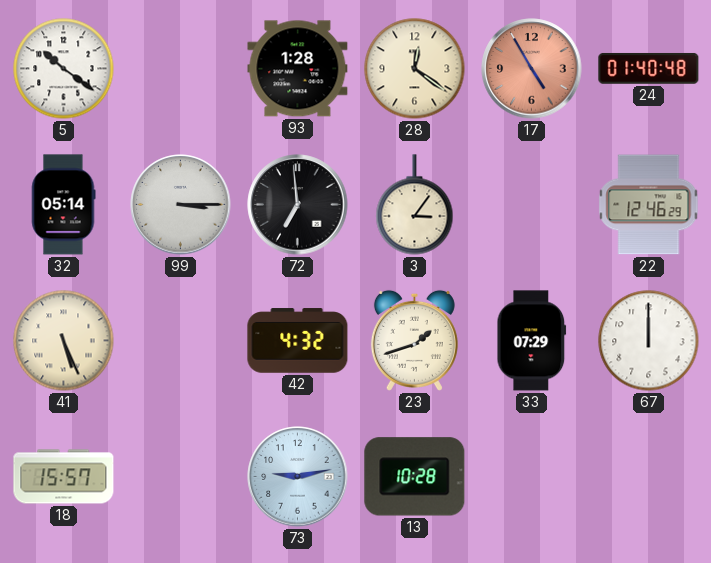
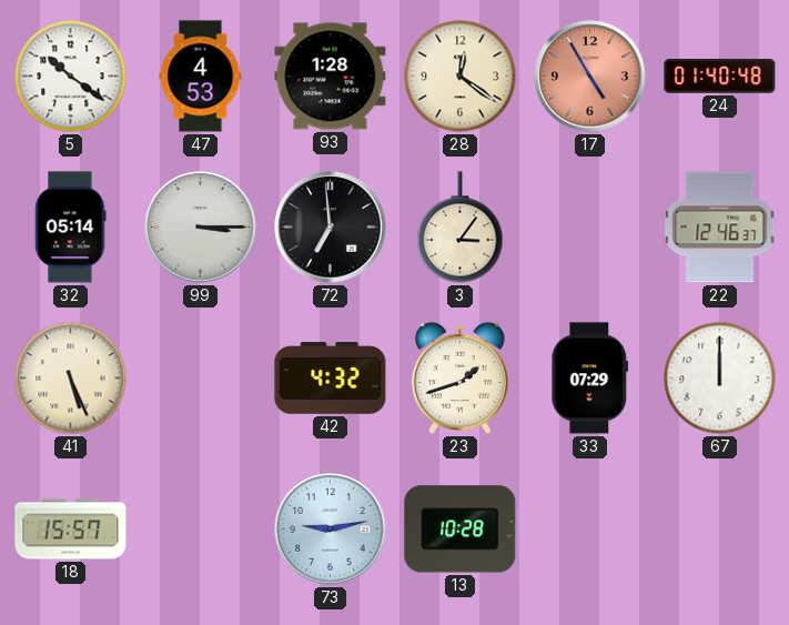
47: none -> 4:53
22: 12:46:29 -> 12:46:37
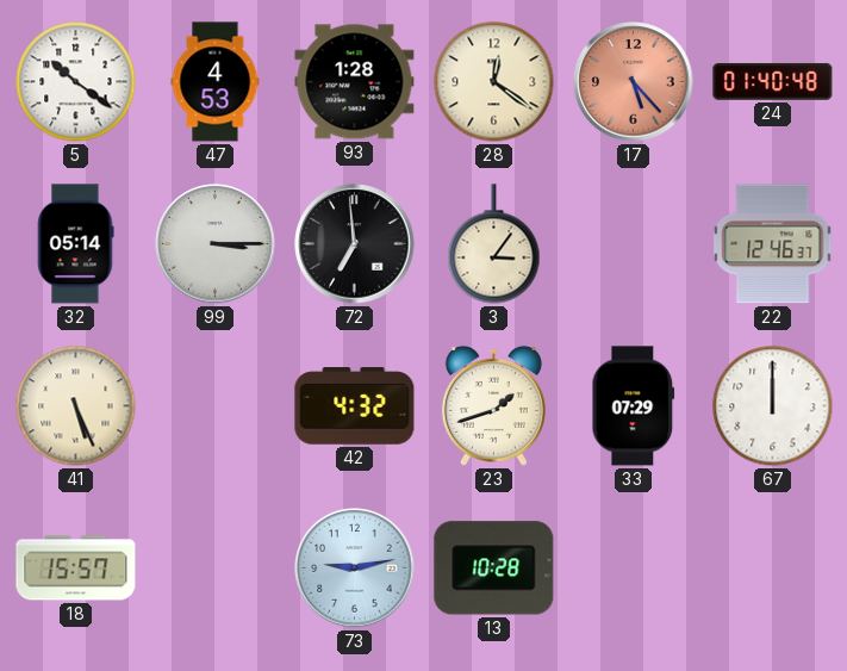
17: 4:55 -> 5:23
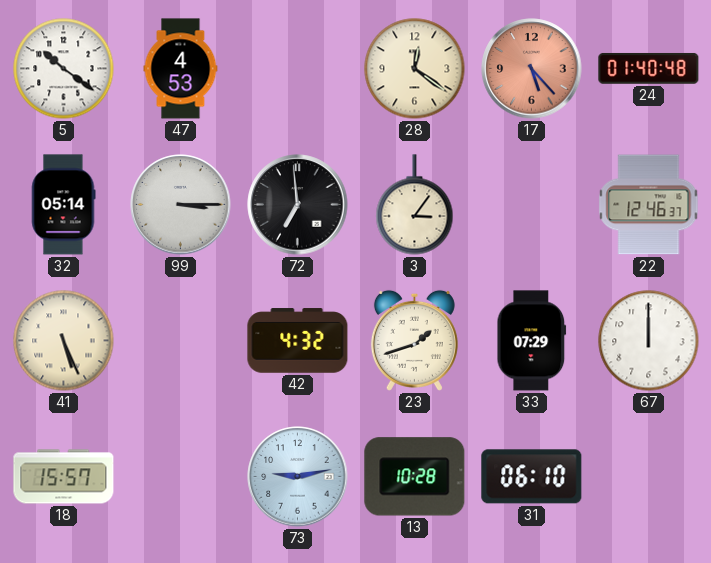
93: 1:28 -> none
31: none -> 06:10
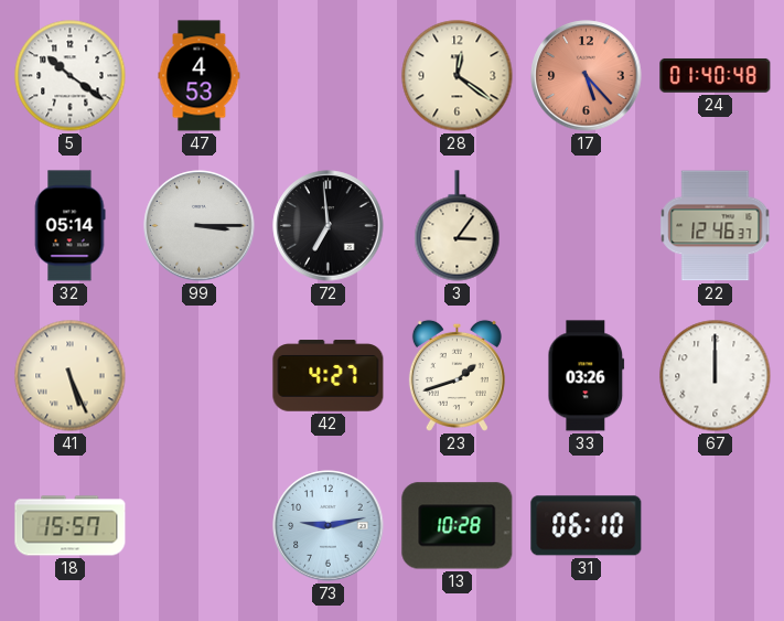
42: 4:32 -> 4:27
33: 07:29 -> 03:26
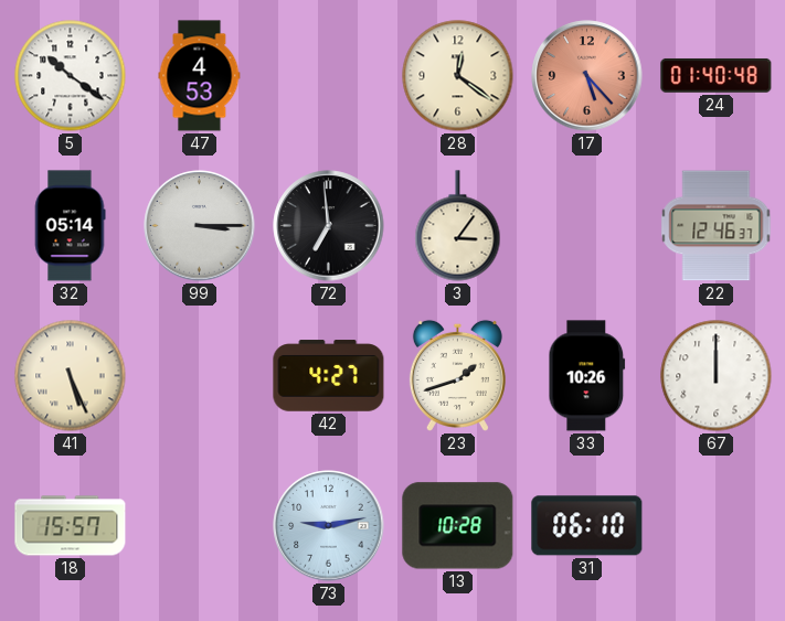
33: 03:26 -> 10:26
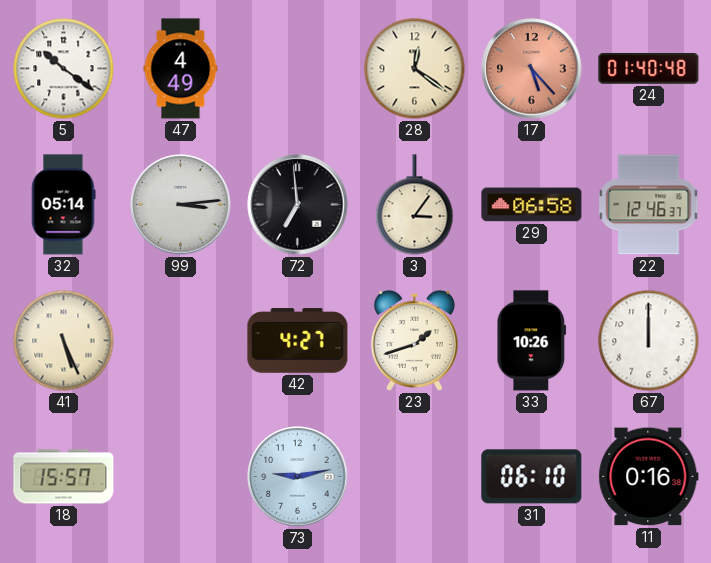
47: 4:53 -> 4:49
99: 3:15 -> 3:14
29: none -> 06:58
13: 10:28 -> none
11: none -> 0:16
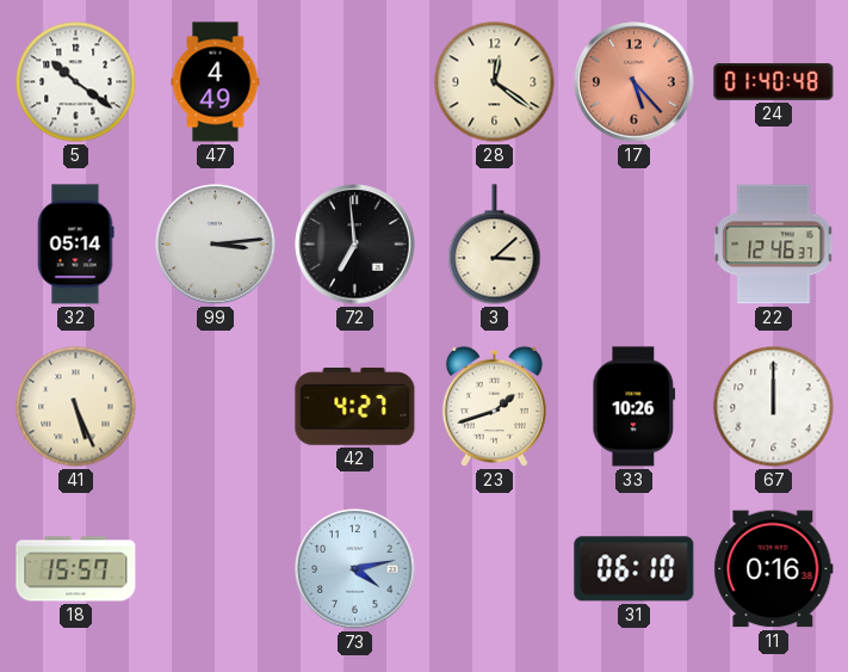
3: 3:06 -> 3:08
29: 06:58 -> none
73: 9:13 -> 4:13
